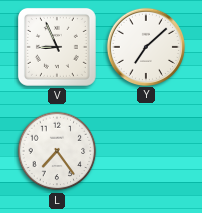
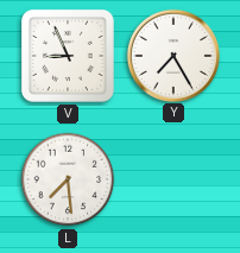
Y: 7:08 -> 7:25
L: 7:24 -> 7:29
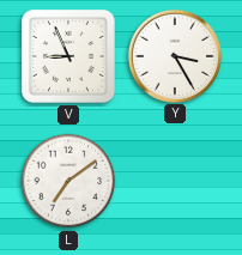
Y: 7:25 -> 3:25
L: 7:29 -> 7:09
